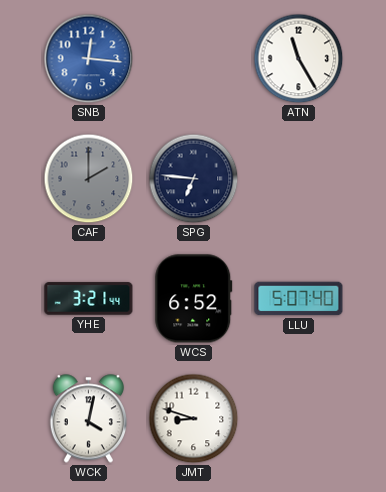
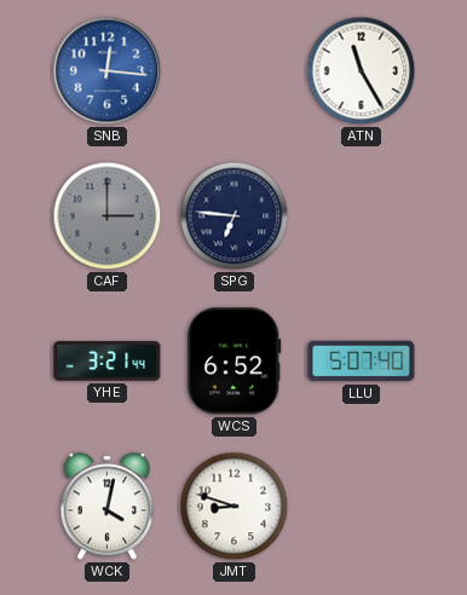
CAF: 2:00 -> 3:00
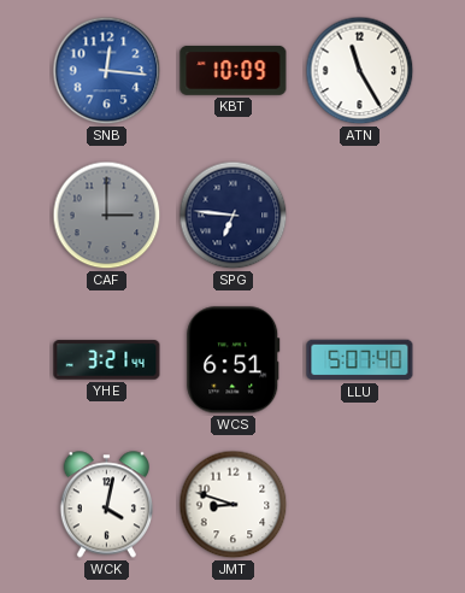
KBT: none -> 10:09
WCS: 6:52 -> 6:51
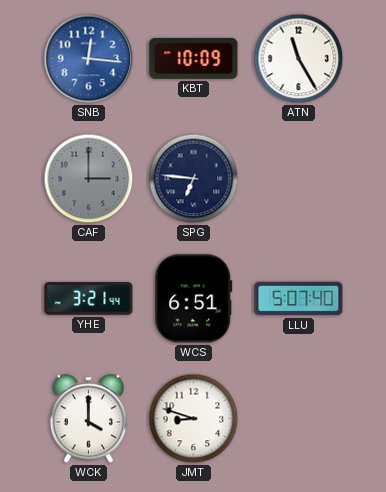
WCK: 4:02 -> 4:00
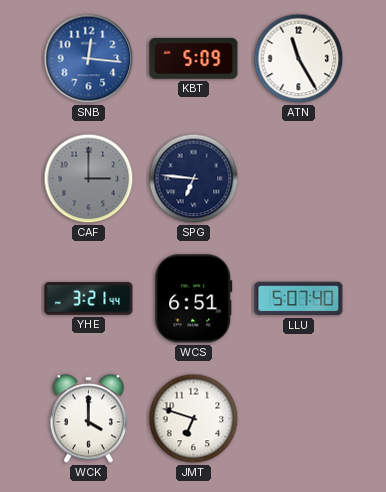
KBT: 10:09 -> 5:09
JMT: 8:48 -> 6:48
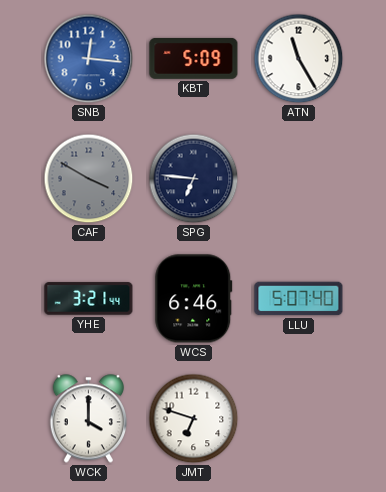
CAF: 3:00 -> 3:50
WCS: 6:51 -> 6:46
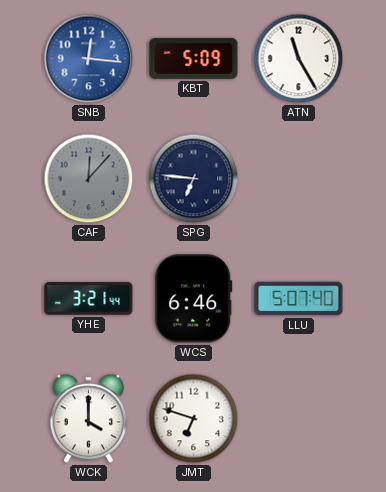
CAF: 3:50 -> 12:07
